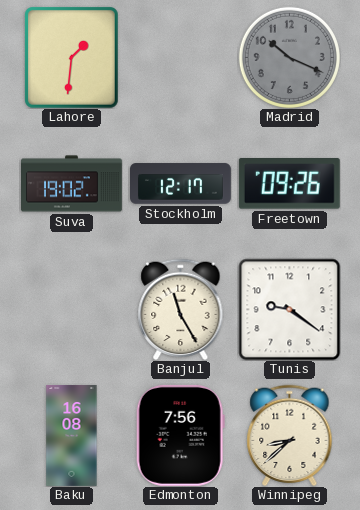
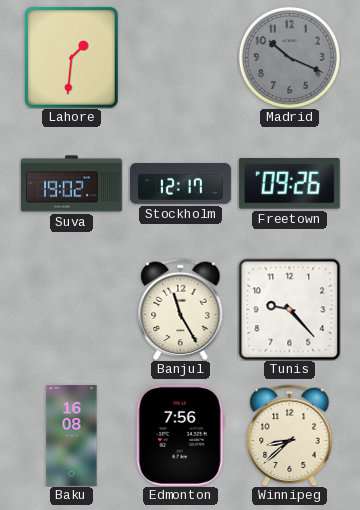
Tunis: 9:21 -> 9:23
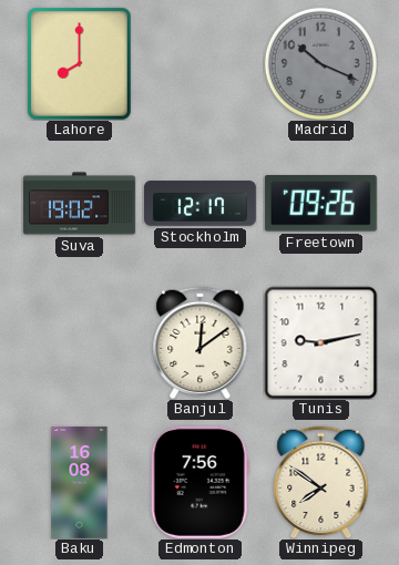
Lahore: 1:31 -> 8:00
Banjul: 11:25 -> 12:09
Tunis: 9:23 -> 9:13
Winnipeg: 8:38 -> 7:51
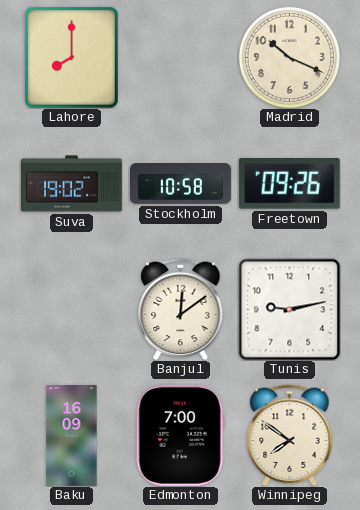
Madrid dial: grey -> cream
Stockholm: 12:17 -> 10:58
Baku: 16:08 -> 16:09
Edmonton: 7:56 -> 7:00
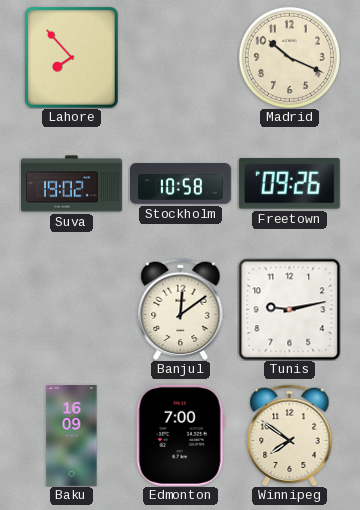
Lahore: 8:00 -> 7:53
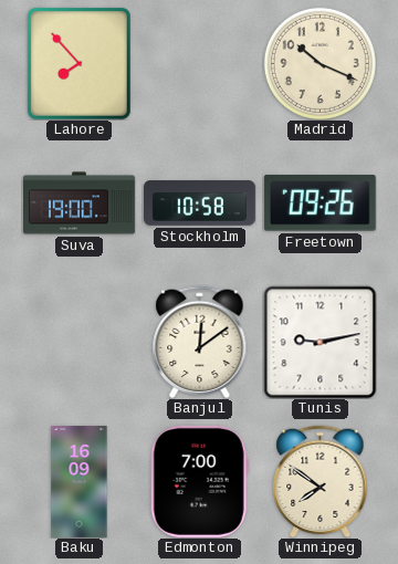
Suva: 19:02 -> 19:00
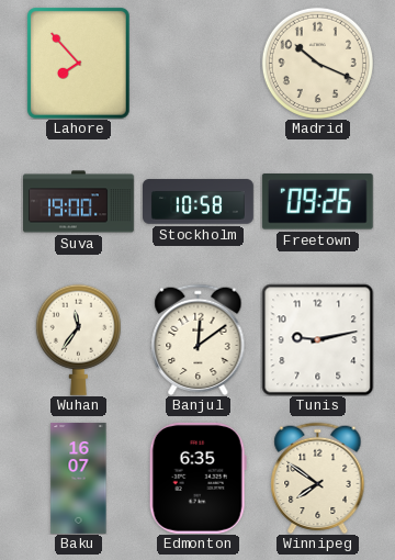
Wuhan: none -> 11:36
Baku: 16:09 -> 16:07
Edmonton: 7:00 -> 6:35
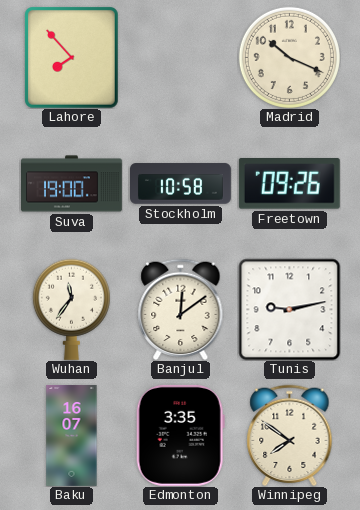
Edmonton: 6:35 -> 3:35
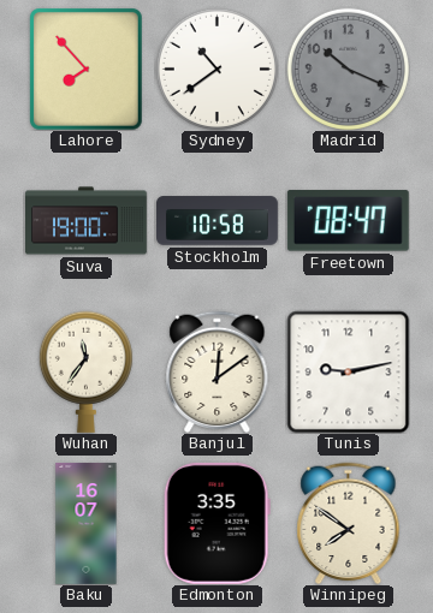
Sydney: none -> 10:39
Madrid dial: cream -> grey
Freetown: 09:26 -> 08:47
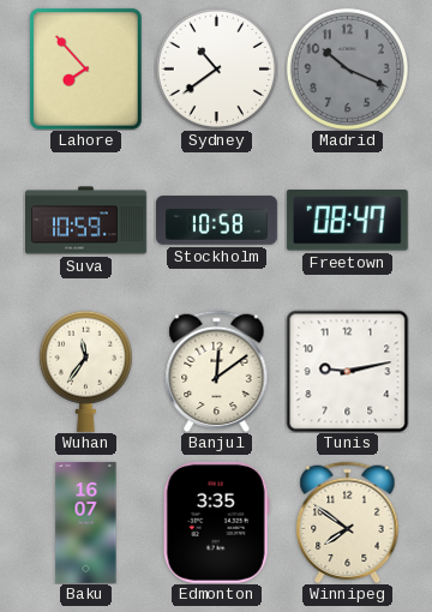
Suva: 19:00 -> 10:59
